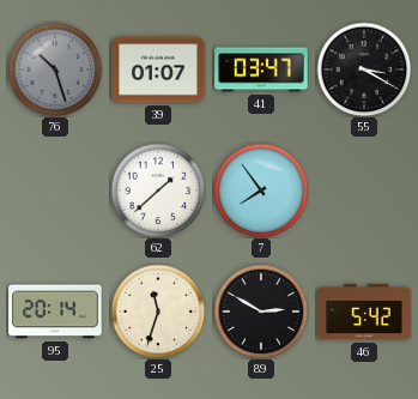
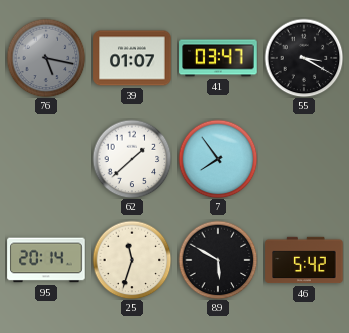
76: 10:27 -> 5:17
89: 2:50 -> 5:50
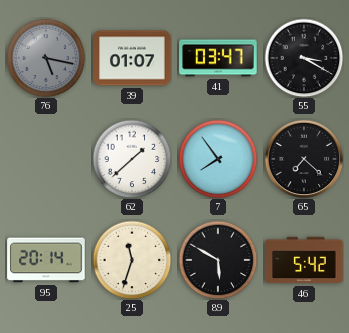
65: none -> 7:22
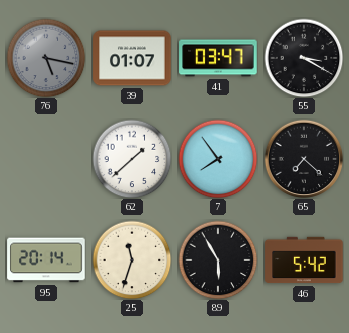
89: 5:50 -> 5:55
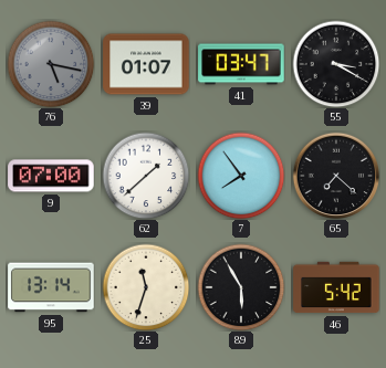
9: none -> 07:00
95: 20:14 -> 13:14
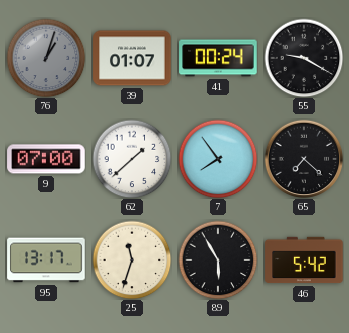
76: 5:17 -> 1:03
41: 03:47 -> 00:24
55: 3:20 -> 9:20
95: 13:14 -> 13:17
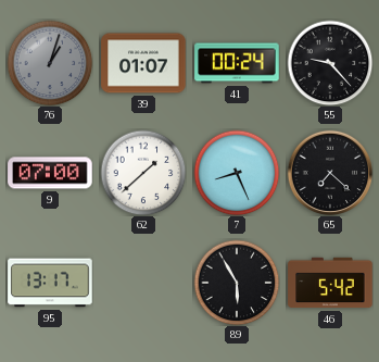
55: 9:20 -> 9:23
7: 7:54 -> 8:26
25: 11:33 -> none
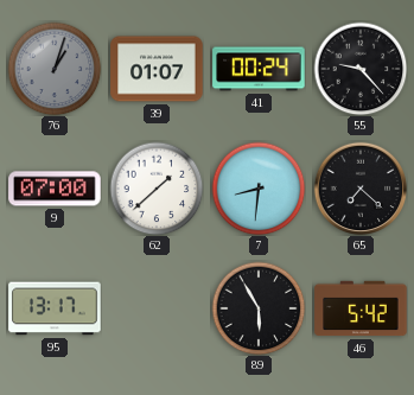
7: 8:26 -> 8:31
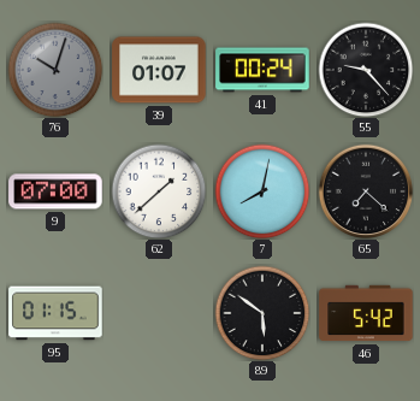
76: 1:03 -> 10:03
7: 8:31 -> 8:02
95: 13:17 -> 01:15
89: 5:55 -> 5:51
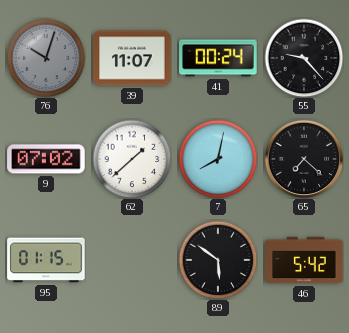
39: 01:07 -> 11:07
9: 07:00 -> 07:02
